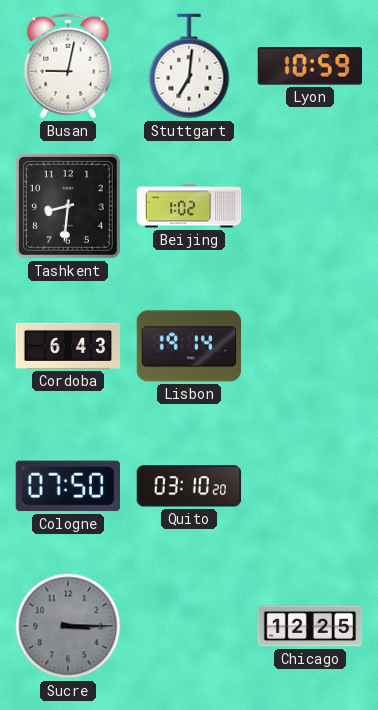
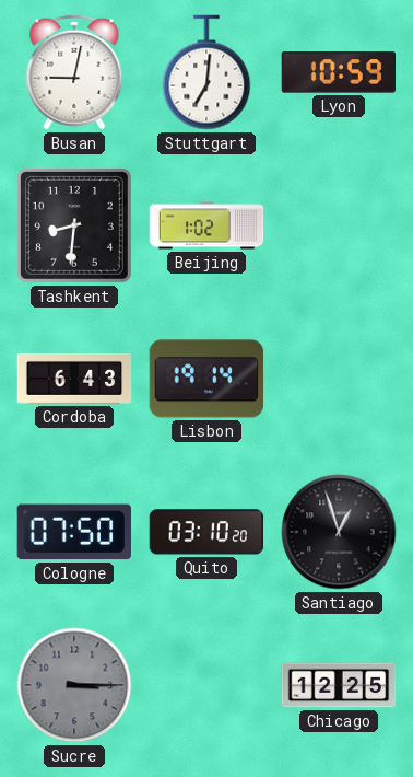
Santiago: none -> 12:57
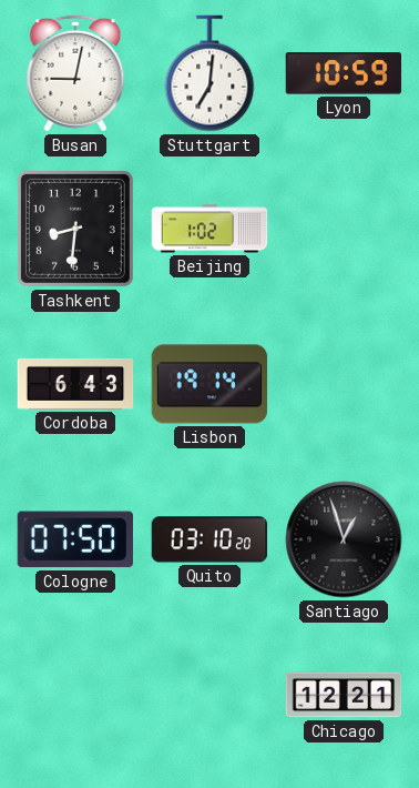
Sucre: 3:15 -> none
Chicago: 12:25 -> 12:21
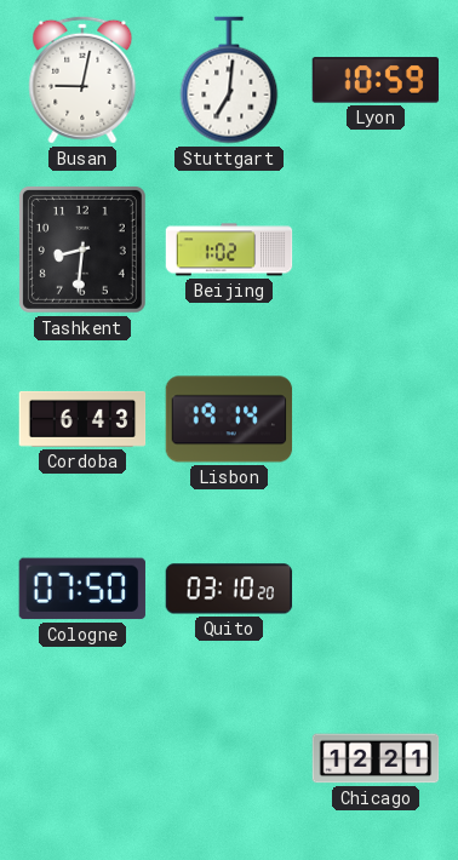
Santiago: 12:57 -> none
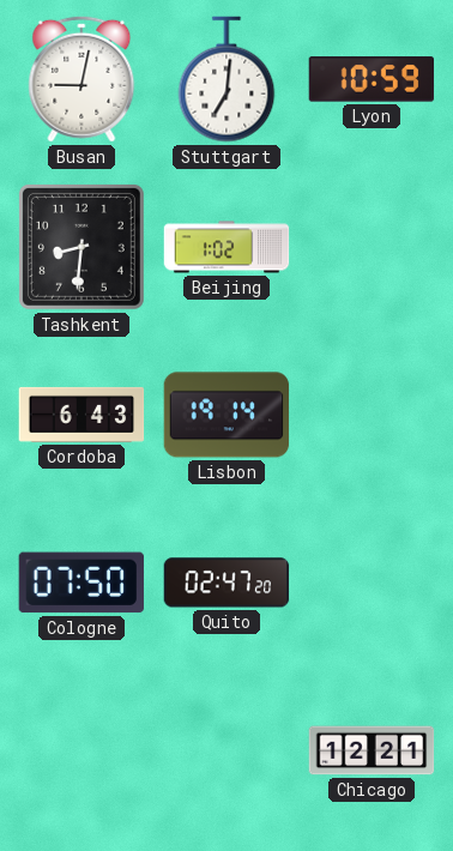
Quito: 03:10 -> 02:47
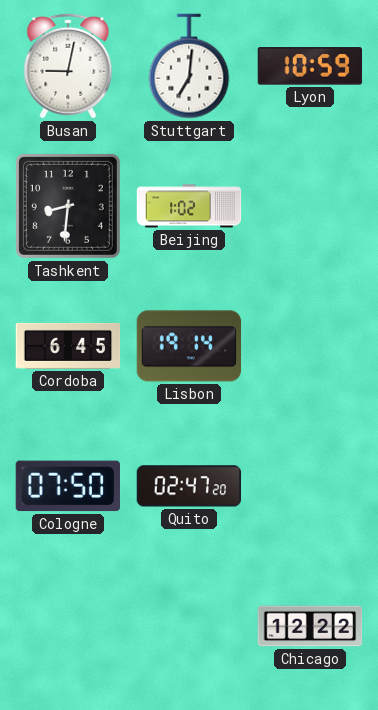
Cordoba: 6:43 -> 6:45
Chicago: 12:21 -> 12:22
